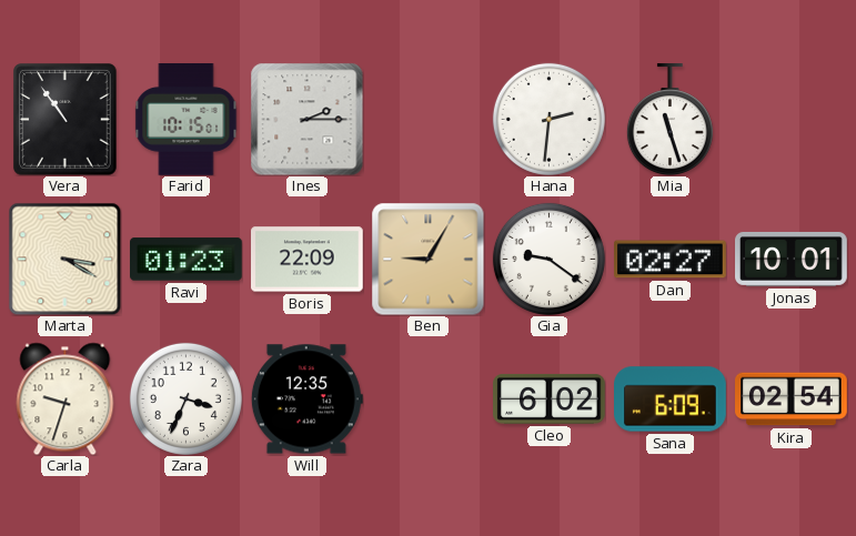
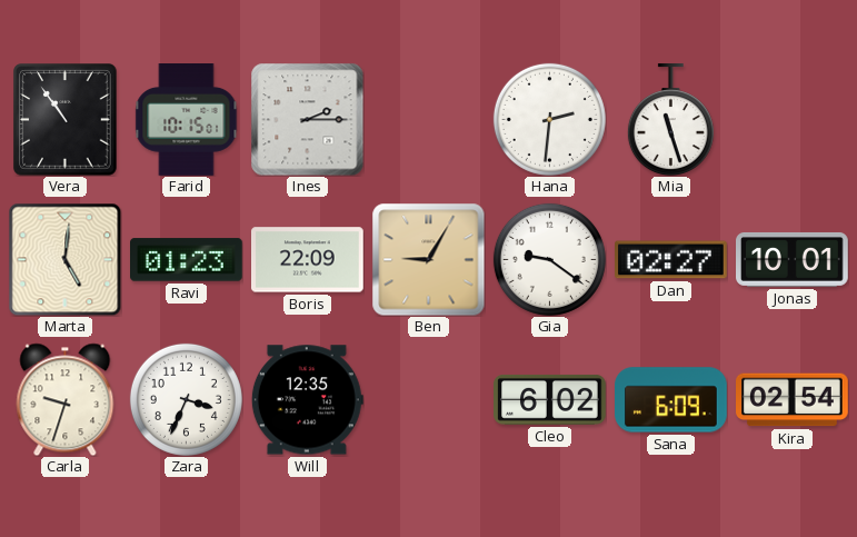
Marta: 3:20 -> 5:01
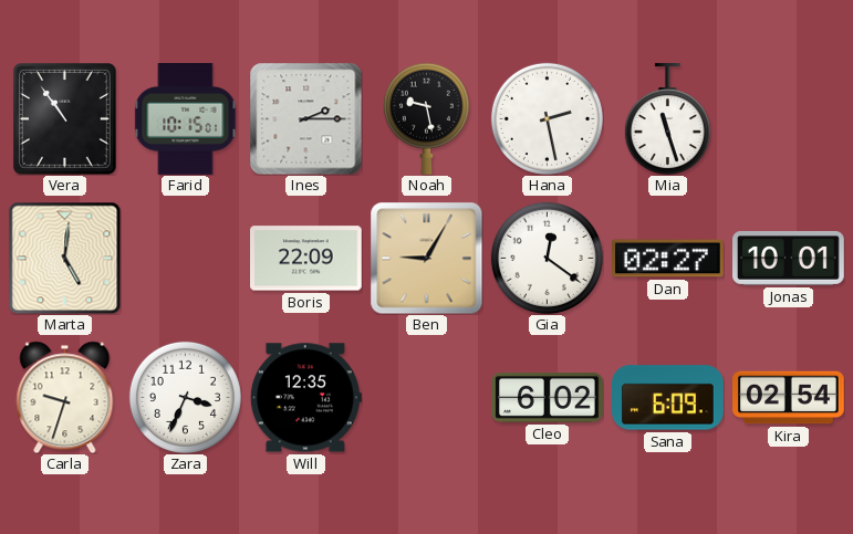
Noah: none -> 9:28
Hana: 2:31 -> 2:28
Ravi: 01:23 -> none
Gia: 9:21 -> 12:21
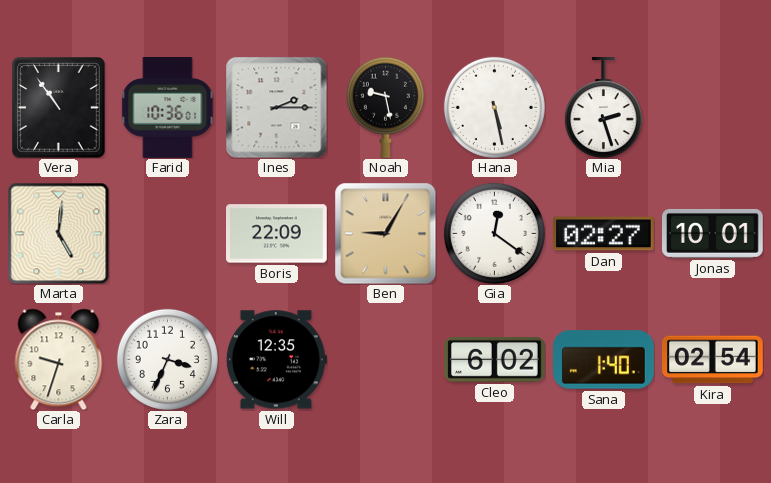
Farid: 10:15 -> 10:36
Hana: 2:28 -> 5:28
Mia: 11:27 -> 2:27
Sana: 6:09 -> 1:40
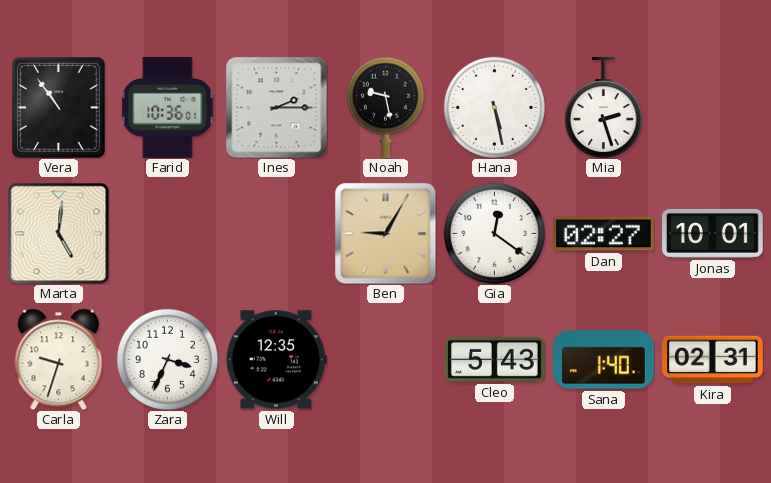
Boris: 22:09 -> none
Cleo: 6:02 -> 5:43
Kira: 02:54 -> 02:31
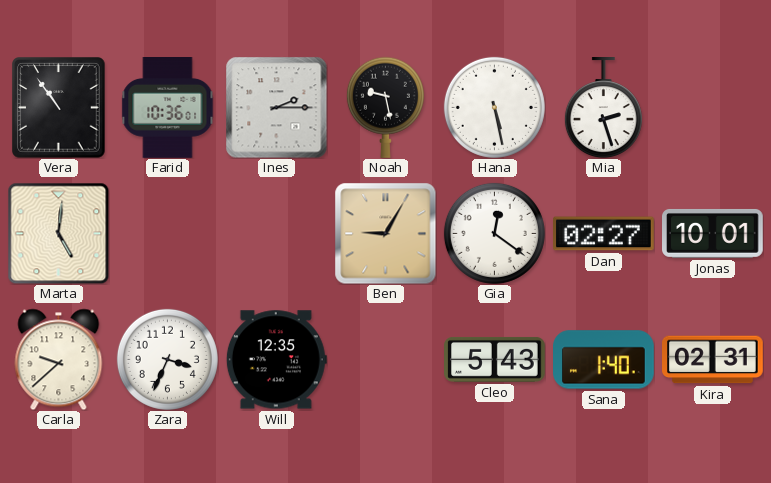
Carla: 9:33 -> 9:38
